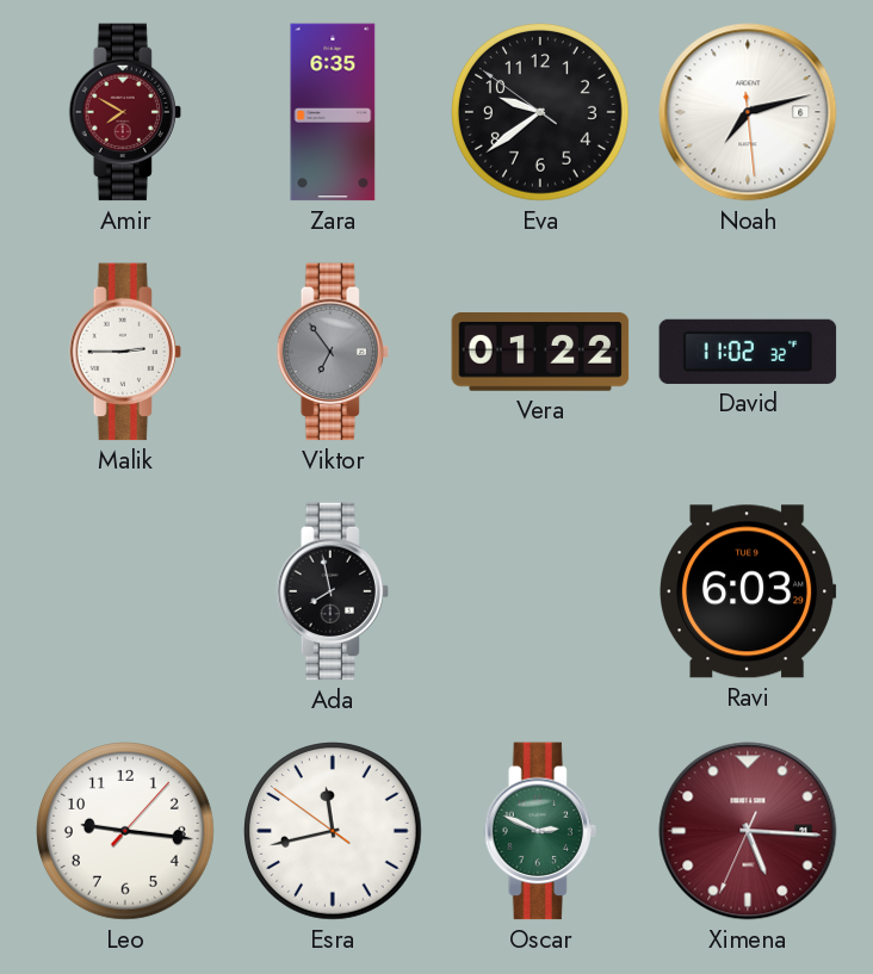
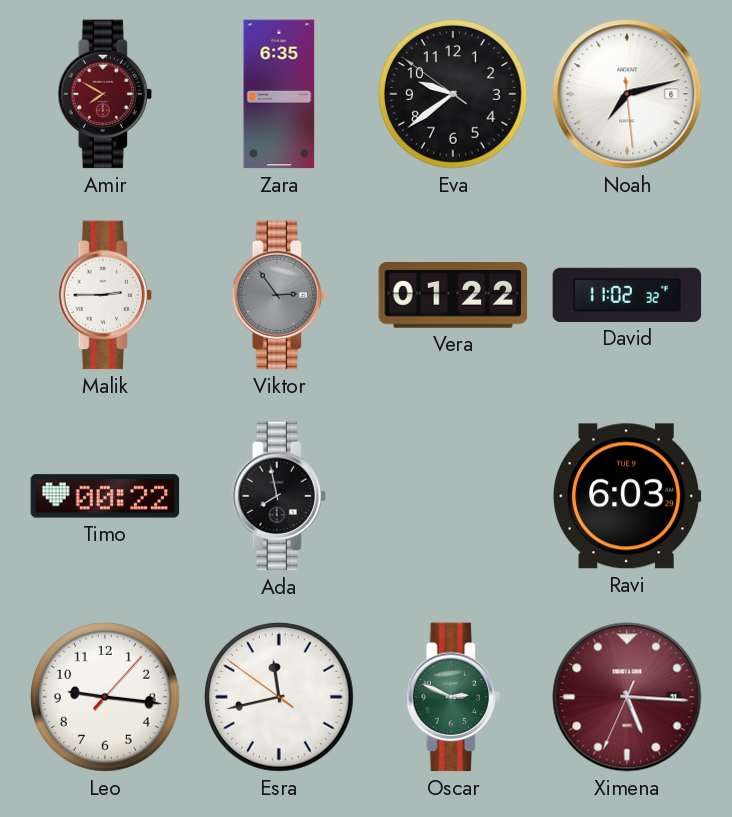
Viktor: 6:54 -> 2:54
Timo: none -> 00:22
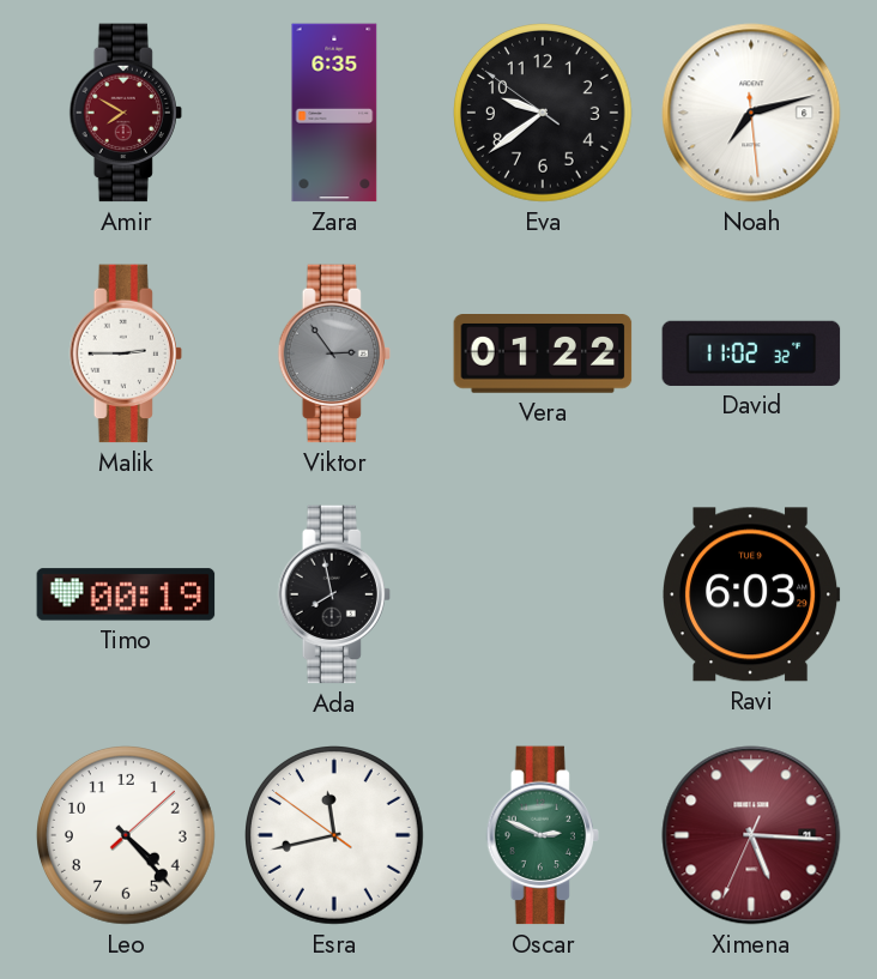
Timo: 00:22 -> 00:19
Leo: 9:16 -> 4:23
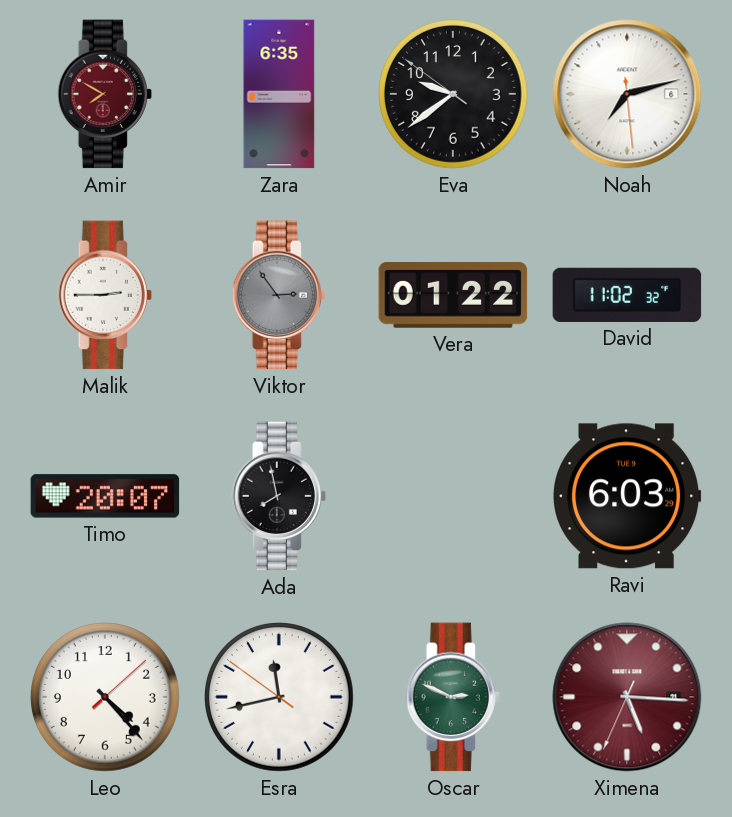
Timo: 00:19 -> 20:07
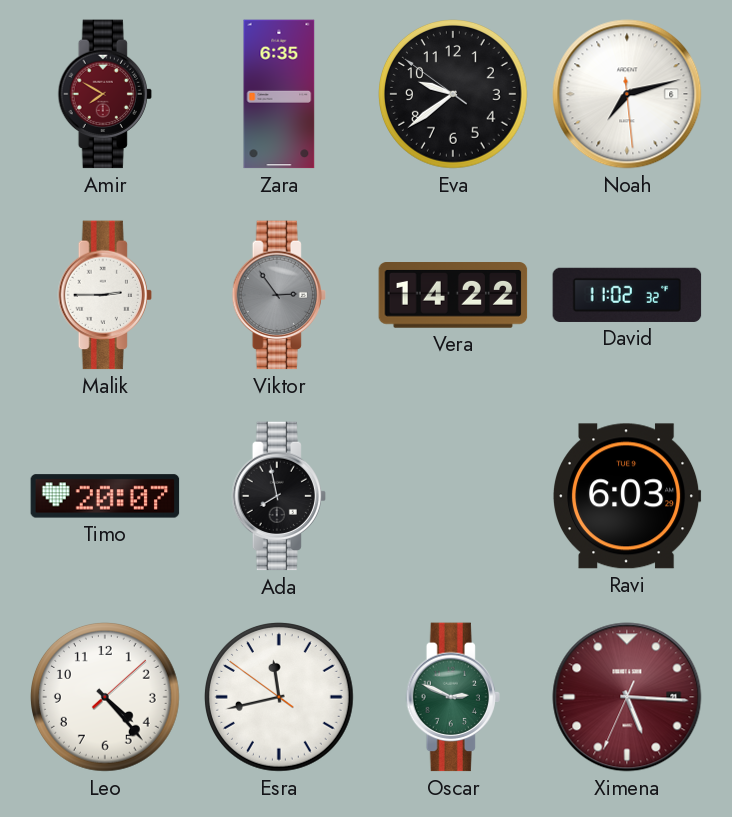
Vera: 01:22 -> 14:22
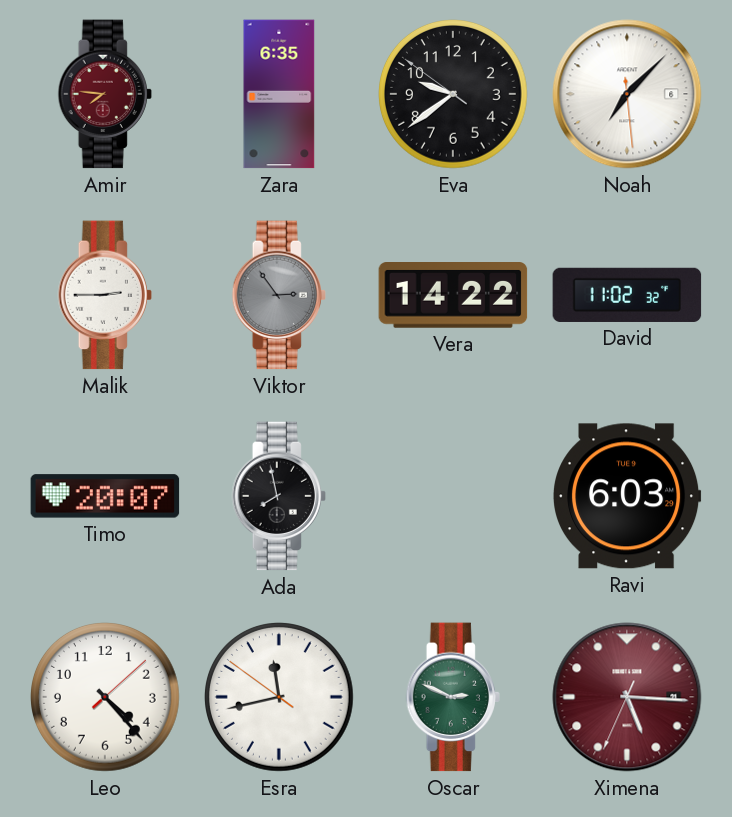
Amir: 7:50 -> 7:46
Noah: 7:12 -> 7:07
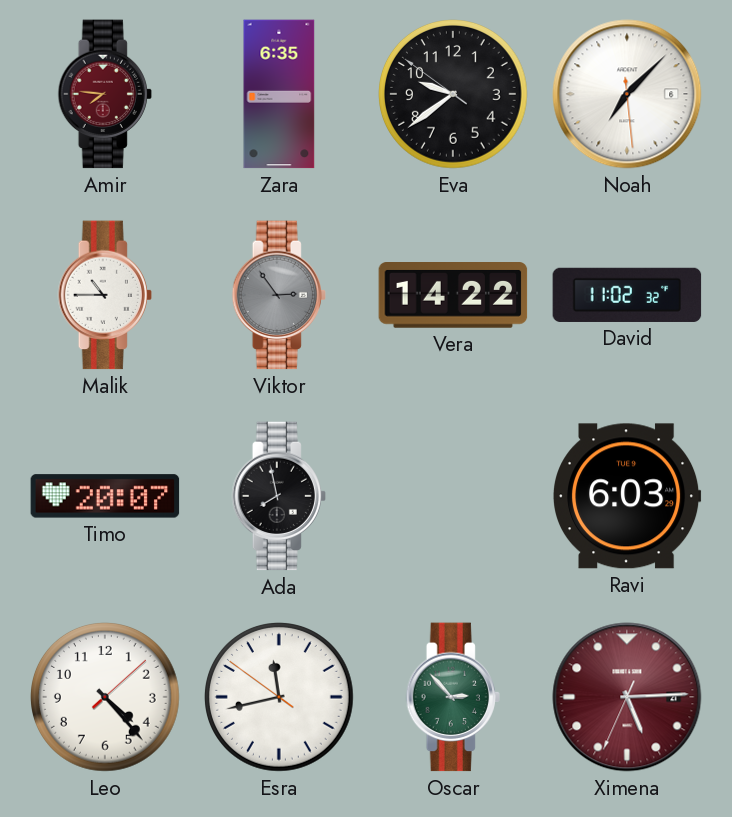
Malik: 2:45 -> 10:45
Oscar: 2:49 -> 2:53
Ximena: 5:15 -> 5:14
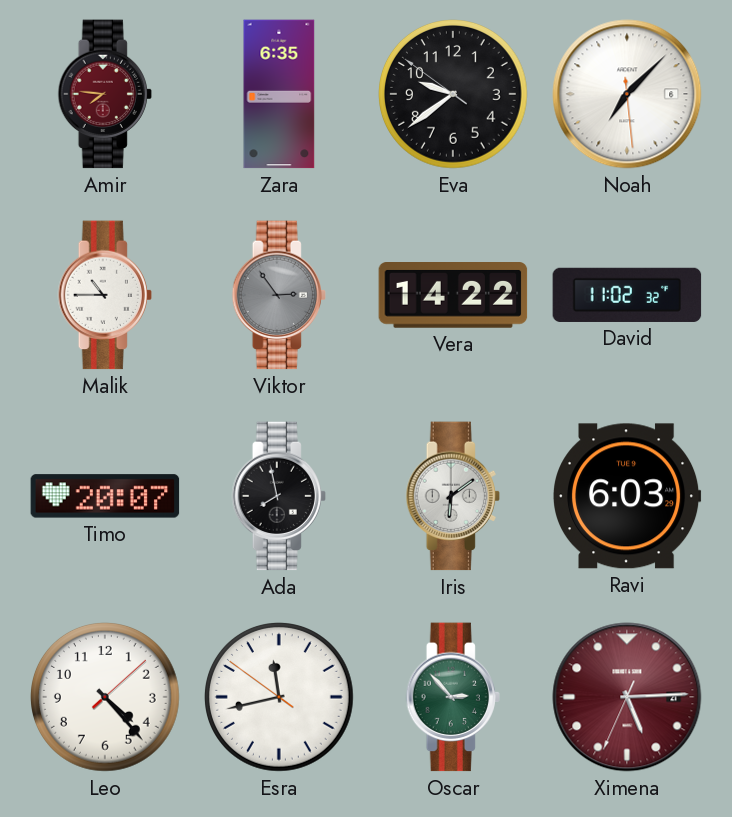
Iris: none -> 6:09
